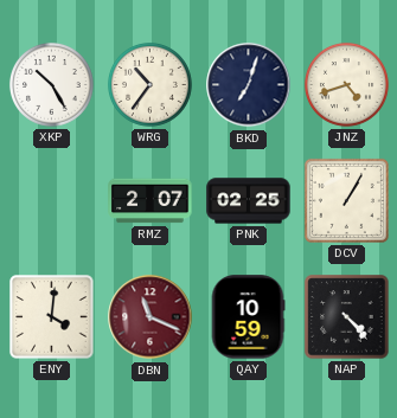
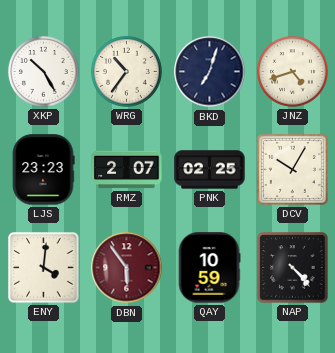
LJS: none -> 23:23
DCV: 1:05 -> 10:05
DBN: 11:19 -> 5:54
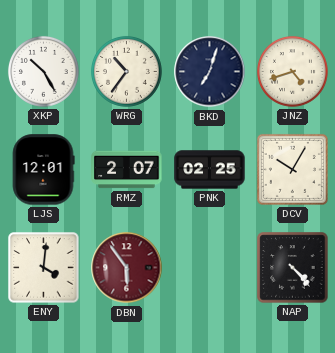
LJS: 23:23 -> 12:01
QAY: 10:59 -> none
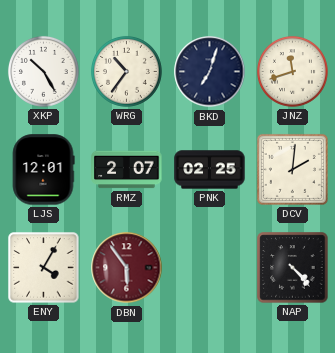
JNZ: 4:42 -> 11:42
DCV: 10:05 -> 2:01
ENY: 4:01 -> 4:05
